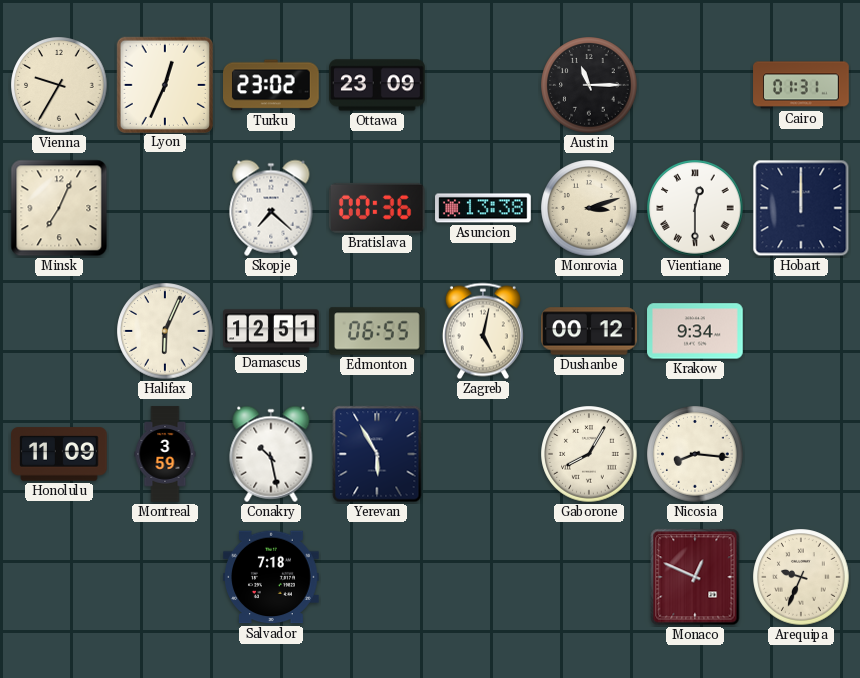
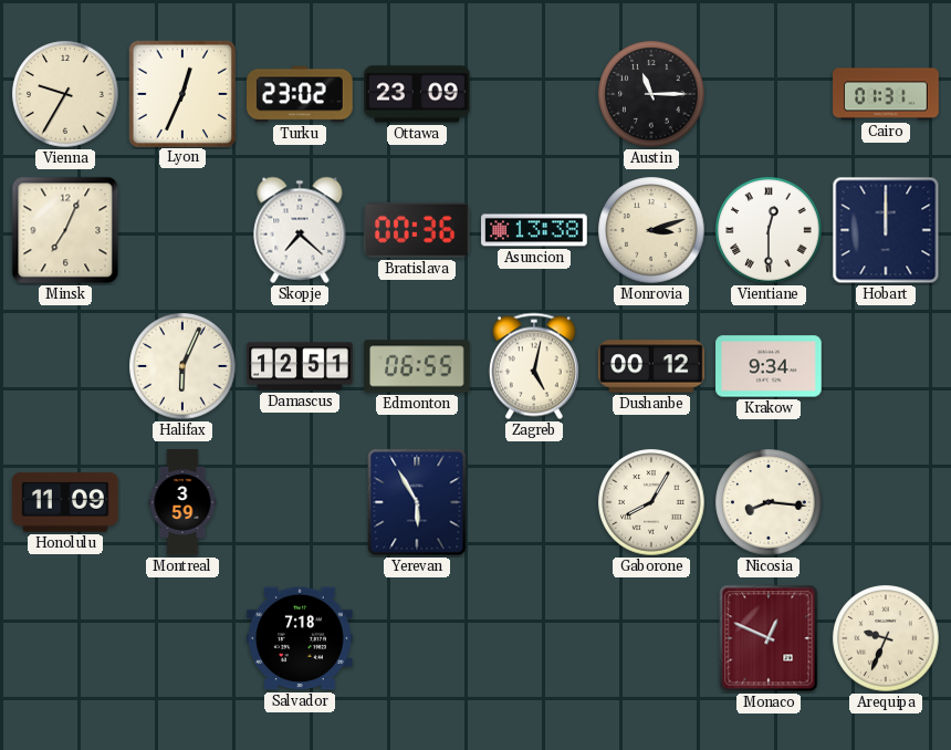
Conakry: 10:28 -> none
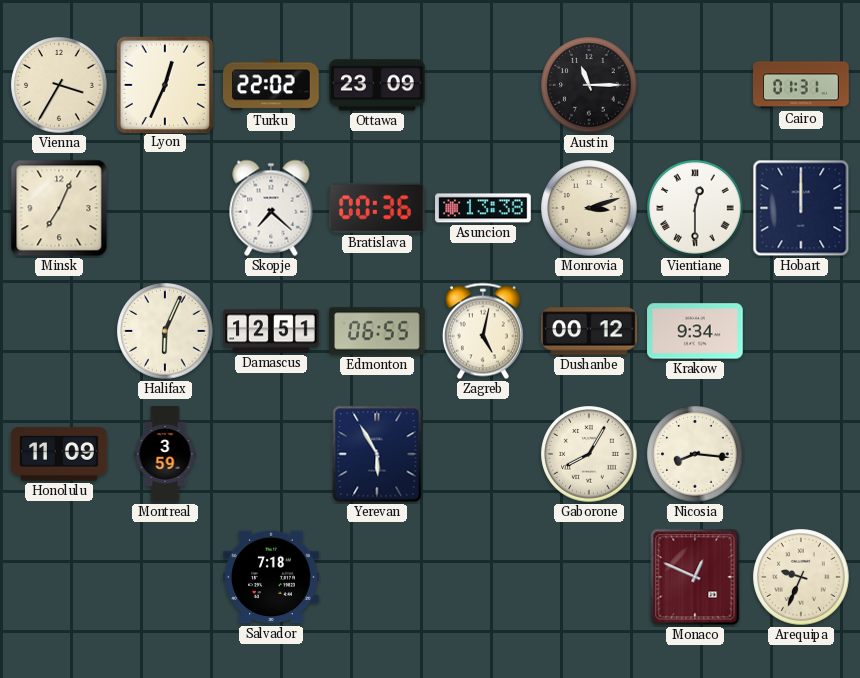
Vienna: 9:35 -> 3:35
Turku: 23:02 -> 22:02
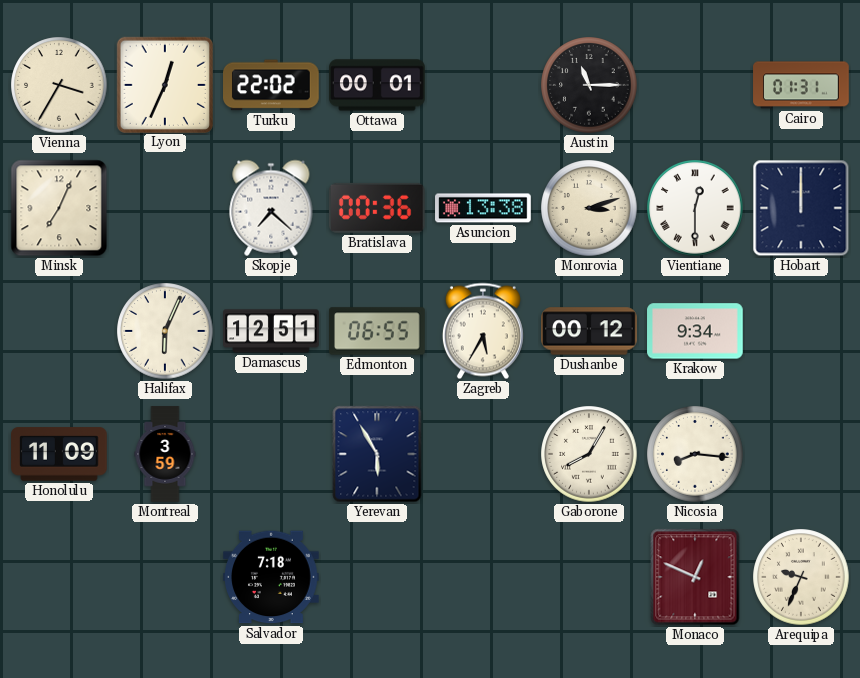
Ottawa: 23:09 -> 00:01
Zagreb: 5:02 -> 5:35
